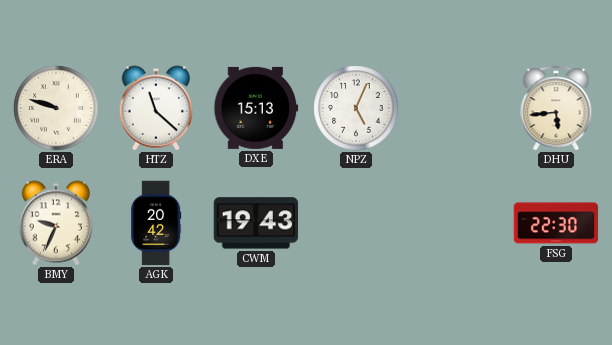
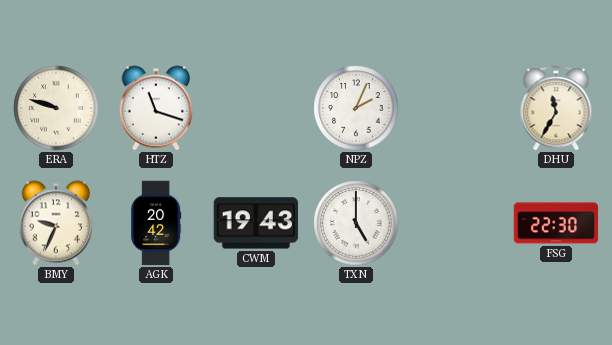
HTZ: 11:22 -> 11:18
DXE: 15:13 -> none
NPZ: 5:04 -> 2:04
DHU: 5:44 -> 11:35
TXN: none -> 5:00
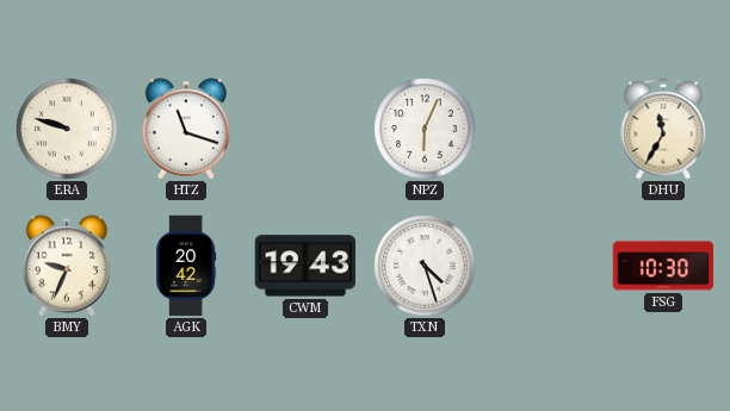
NPZ: 2:04 -> 6:04
TXN: 5:00 -> 4:27
FSG: 22:30 -> 10:30
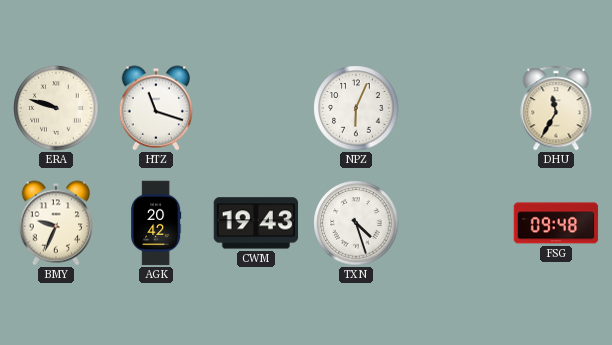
FSG: 10:30 -> 09:48
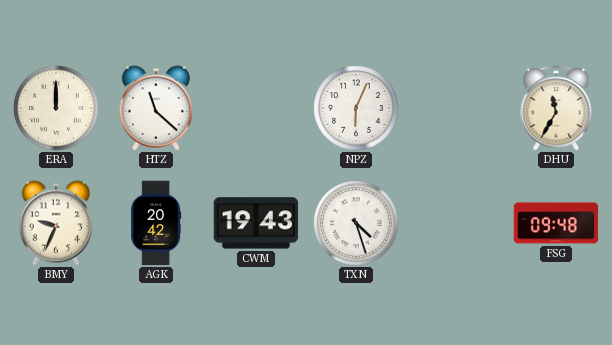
ERA: 9:48 -> 12:00
HTZ: 11:18 -> 11:22
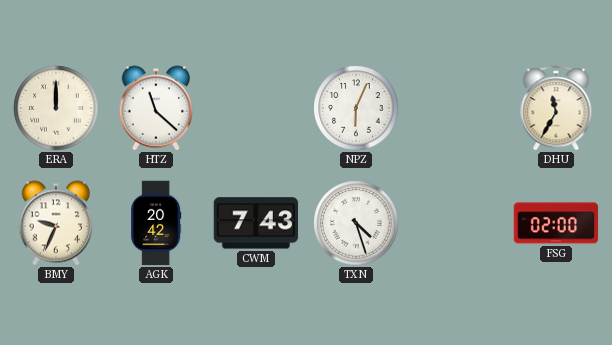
CWM: 19:43 -> 7:43
FSG: 09:48 -> 02:00
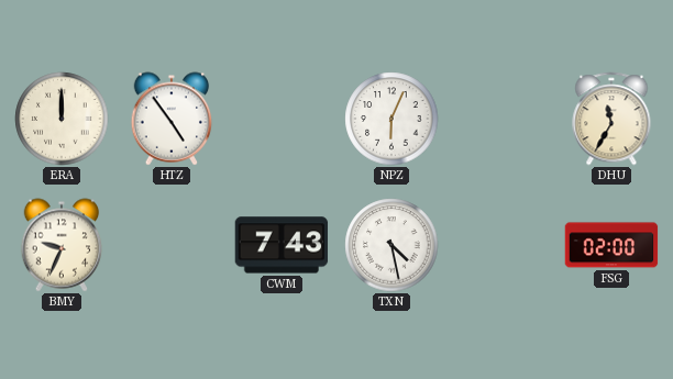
HTZ: 11:22 -> 4:54
AGK: 20:42 -> none
TXN: 4:27 -> 4:28
